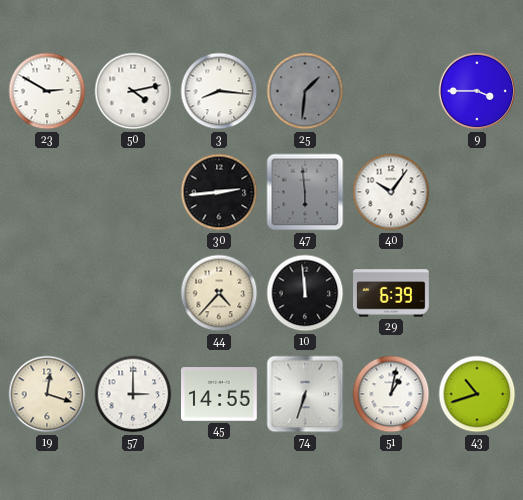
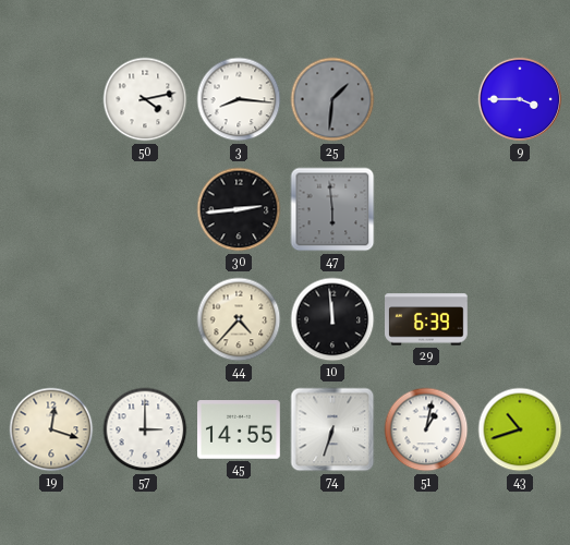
23: 2:50 -> none
40: 10:06 -> none
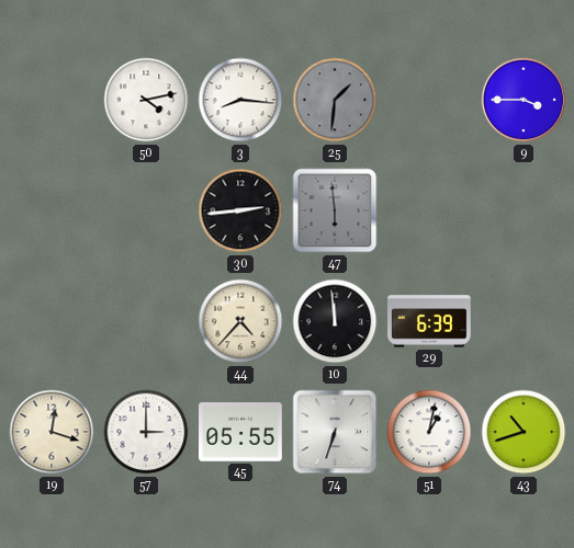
45: 14:55 -> 05:55
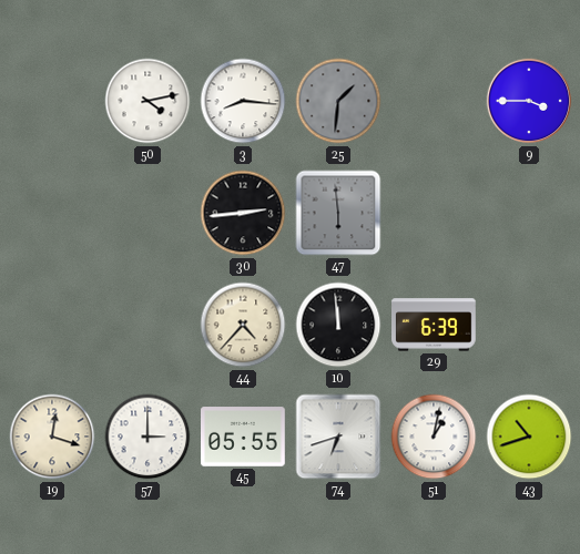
74: 6:33 -> 6:42
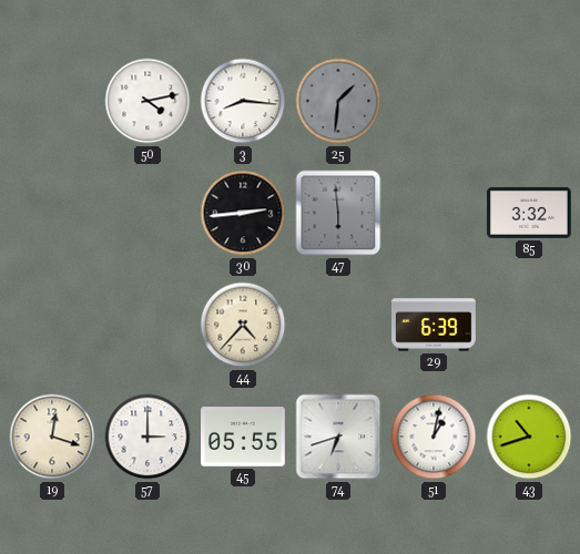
9: 3:45 -> none
85: none -> 3:32
10: 11:59 -> none
